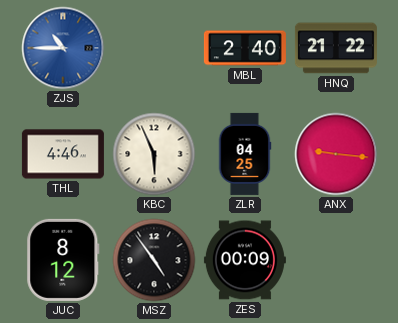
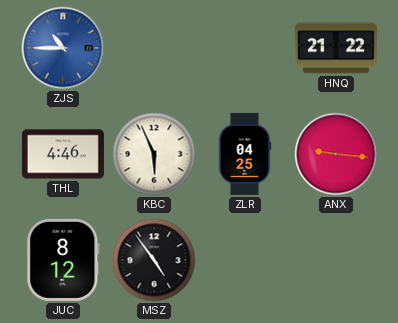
MBL: 2:40 -> none
ZES: 00:09 -> none
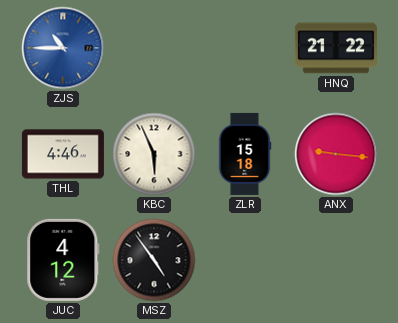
ZLR: 04:25 -> 15:18
JUC: 8:12 -> 4:12
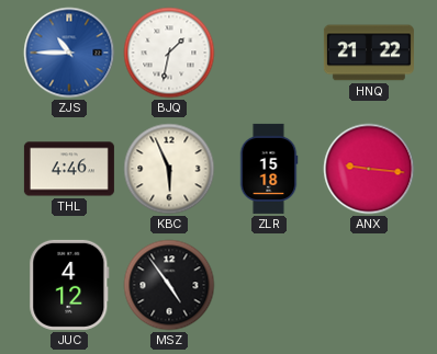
BJQ: none -> 1:32
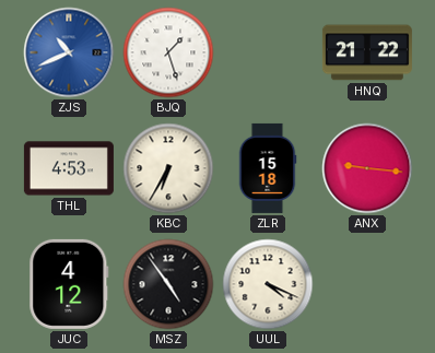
ZJS: 10:45 -> 10:41
BJQ: 1:32 -> 1:27
THL: 4:46 -> 4:53
KBC: 5:56 -> 6:35
UUL: none -> 4:19
